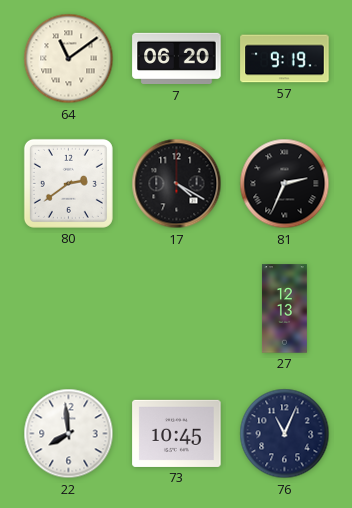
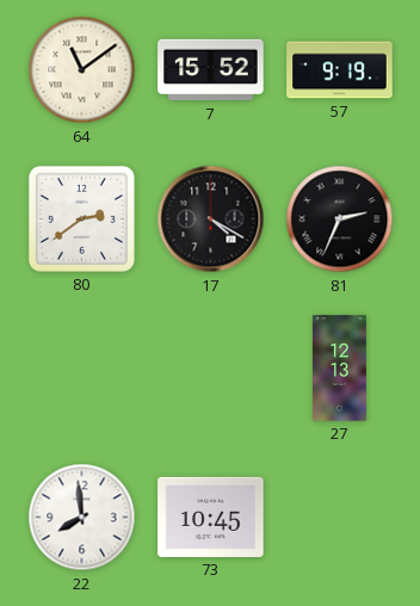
7: 06:20 -> 15:52
76: 11:04 -> none
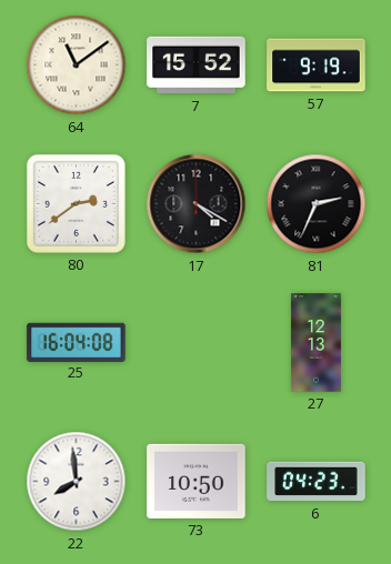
25: none -> 16:04
73: 10:45 -> 10:50
6: none -> 04:23
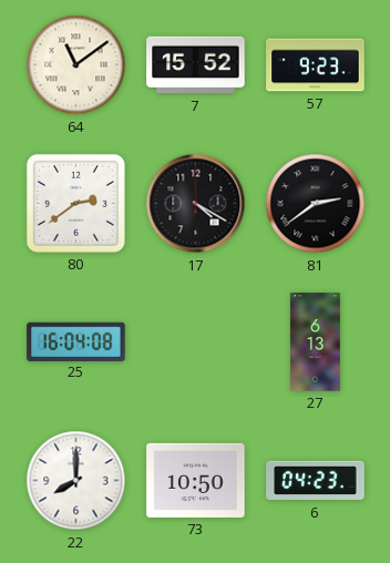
57: 9:19 -> 9:23
81: 2:34 -> 2:39
27: 12:13 -> 6:13
22: 7:59 -> 8:00
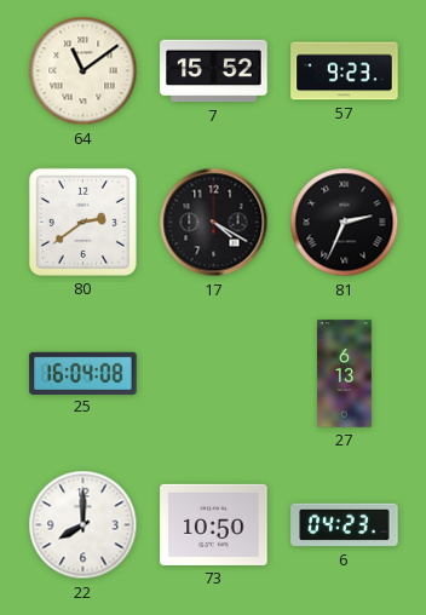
81: 2:39 -> 2:34
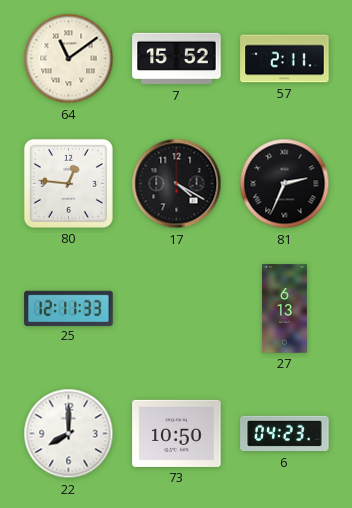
57: 9:23 -> 2:11
80: 2:39 -> 12:46
25: 16:04 -> 12:11
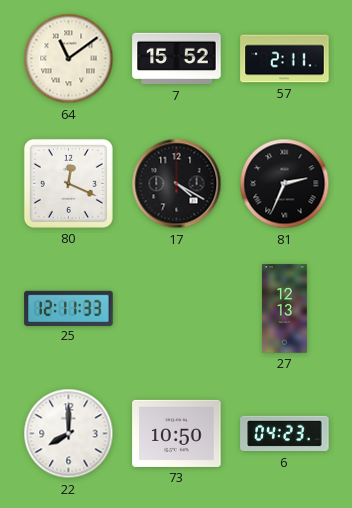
80: 12:46 -> 12:19
27: 6:13 -> 12:13
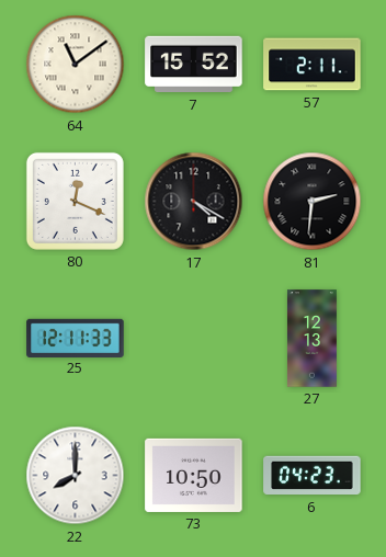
81: 2:34 -> 2:31
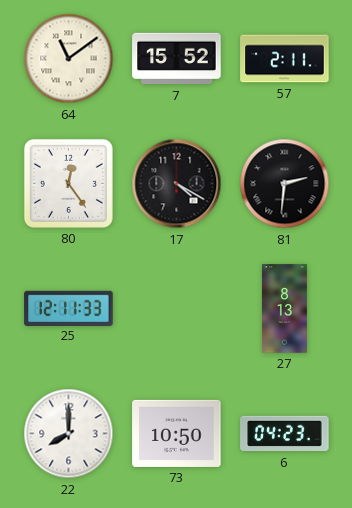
80: 12:19 -> 12:24
27: 12:13 -> 8:13
